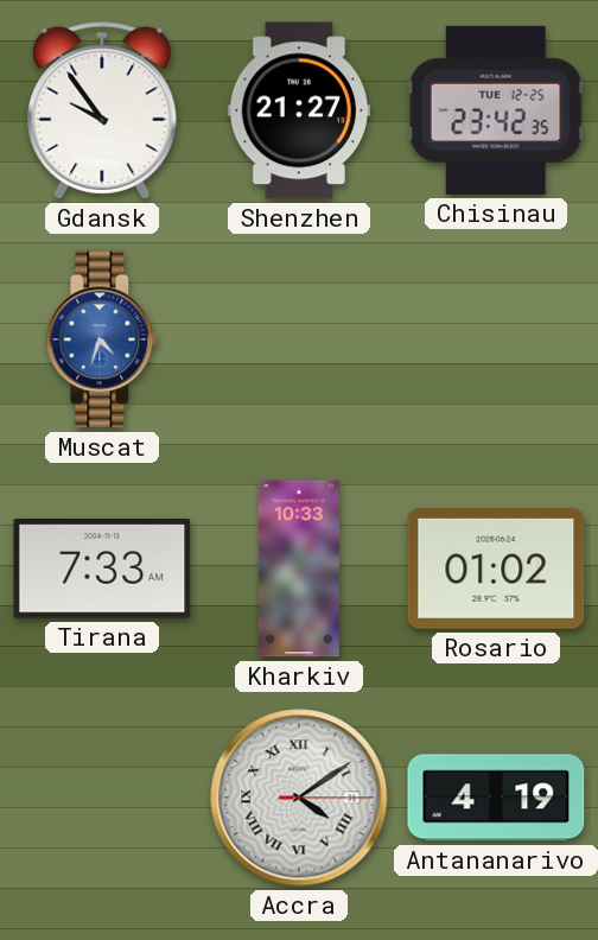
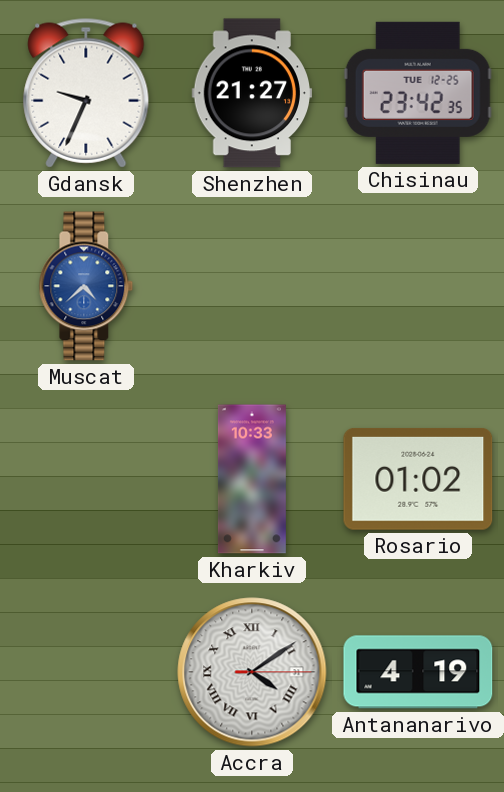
Gdansk: 9:54 -> 9:34
Muscat: 4:33 -> 4:38
Tirana: 7:33 -> none
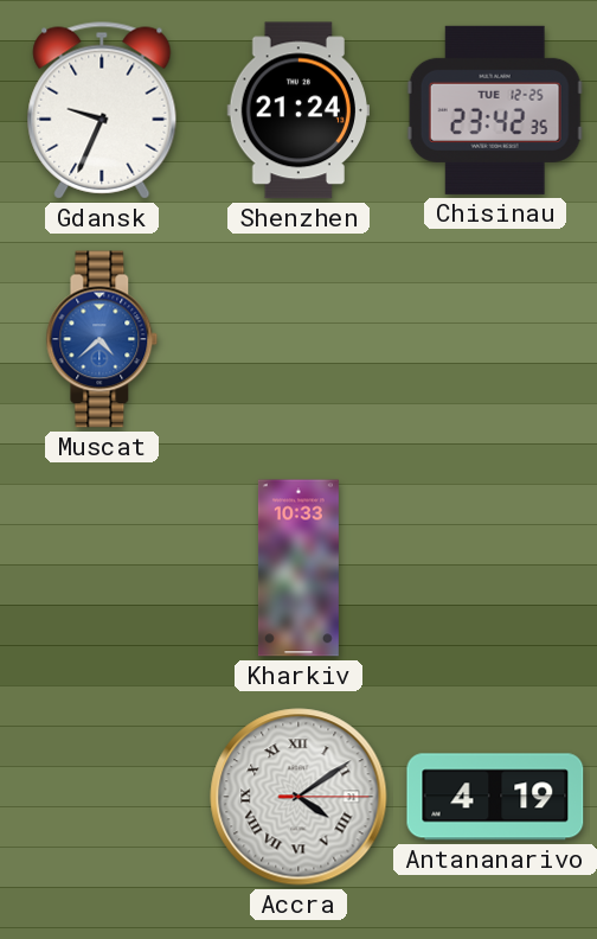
Shenzhen: 21:27 -> 21:24
Rosario: 01:02 -> none
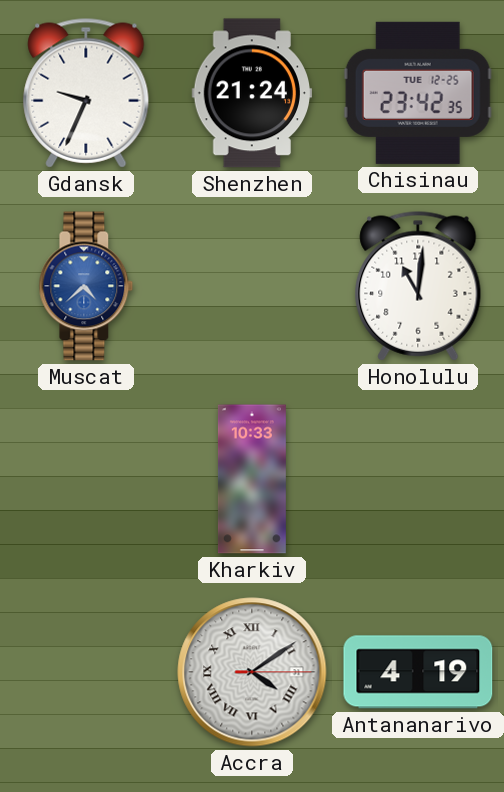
Honolulu: none -> 11:01
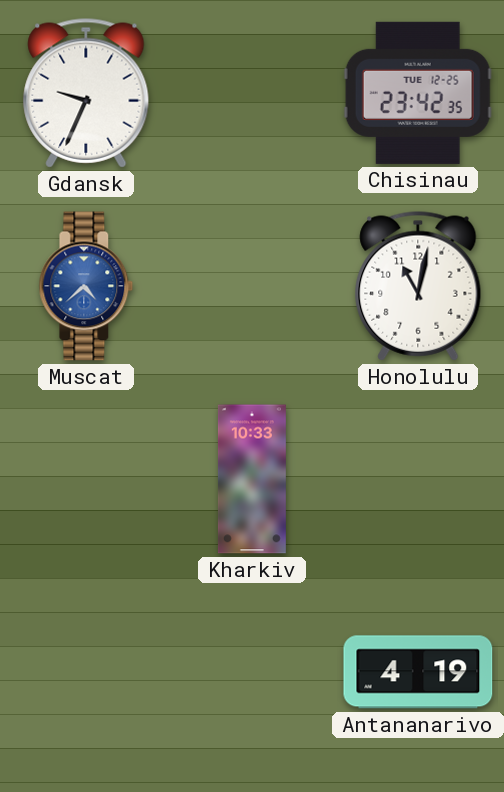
Shenzhen: 21:24 -> none
Honolulu: 11:01 -> 11:02
Accra: 4:09 -> none
